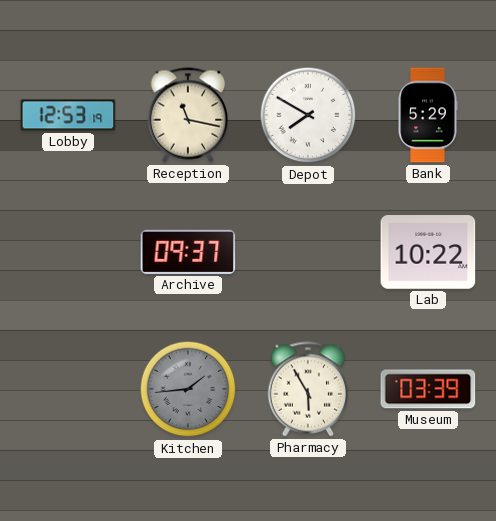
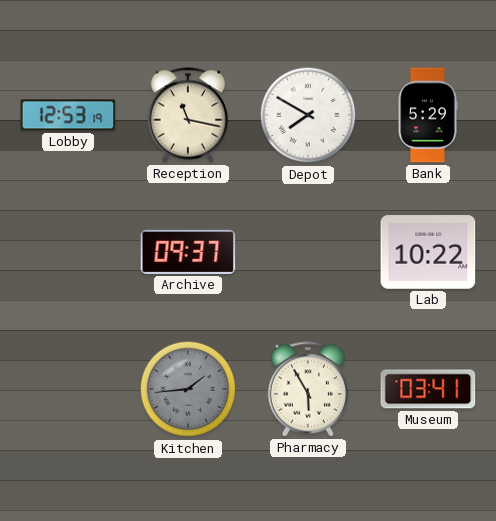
Museum: 03:39 -> 03:41
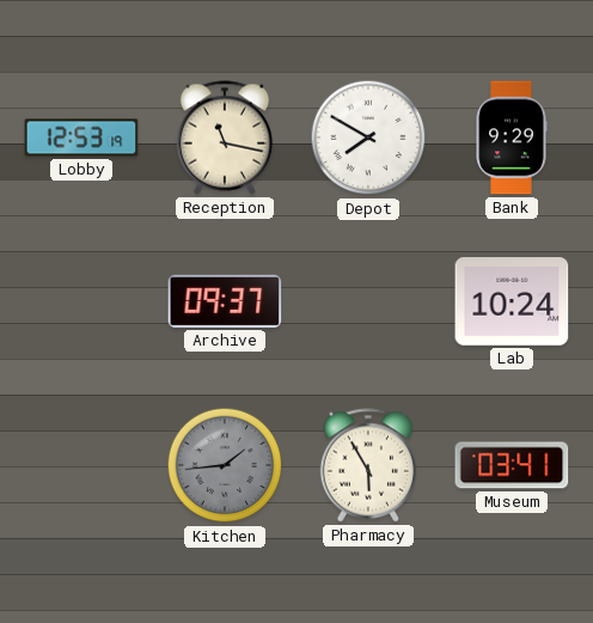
Bank: 5:29 -> 9:29
Lab: 10:22 -> 10:24
